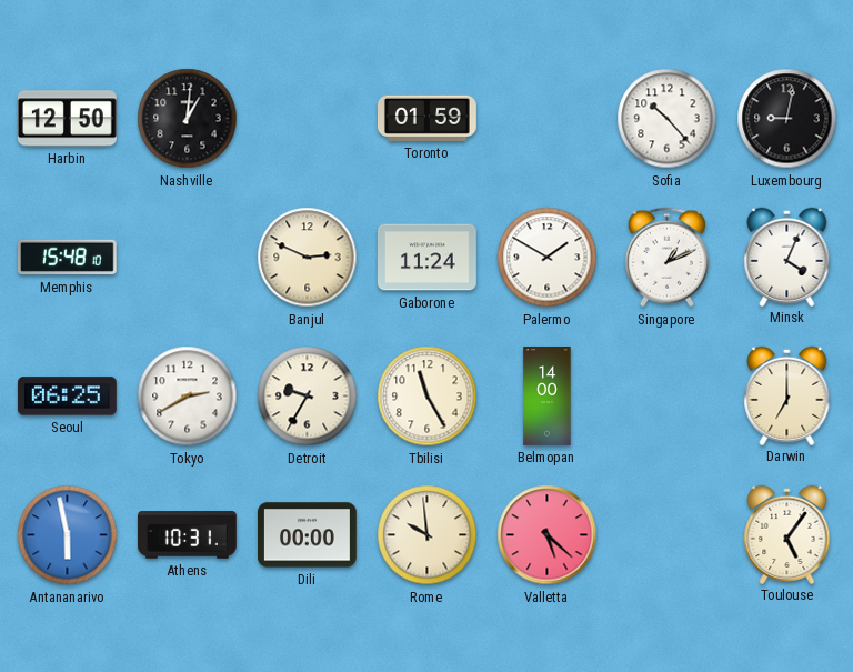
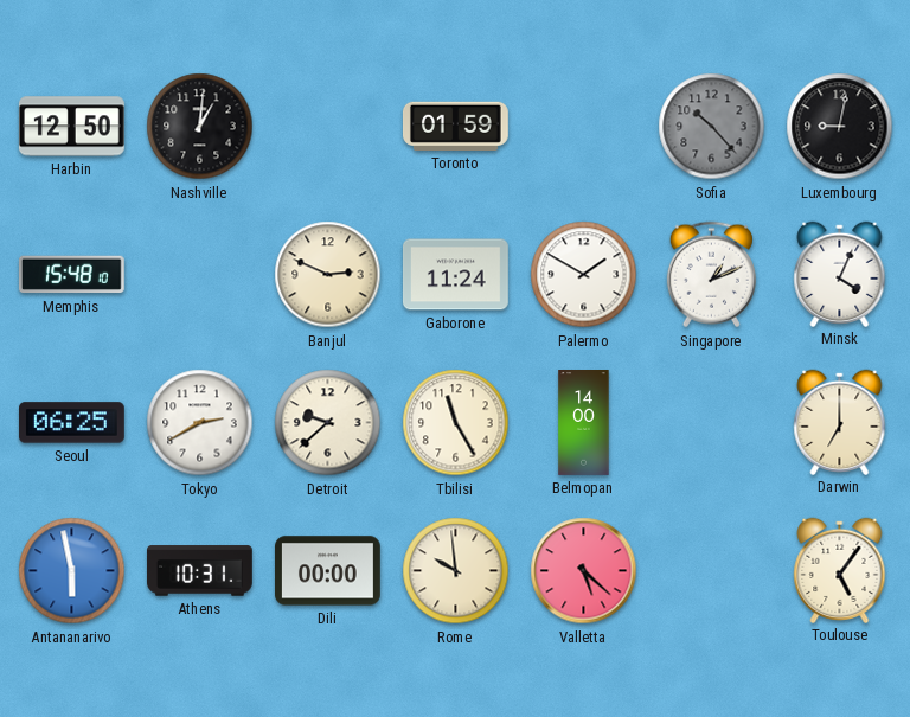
Sofia dial: white -> grey
Detroit: 9:35 -> 9:38
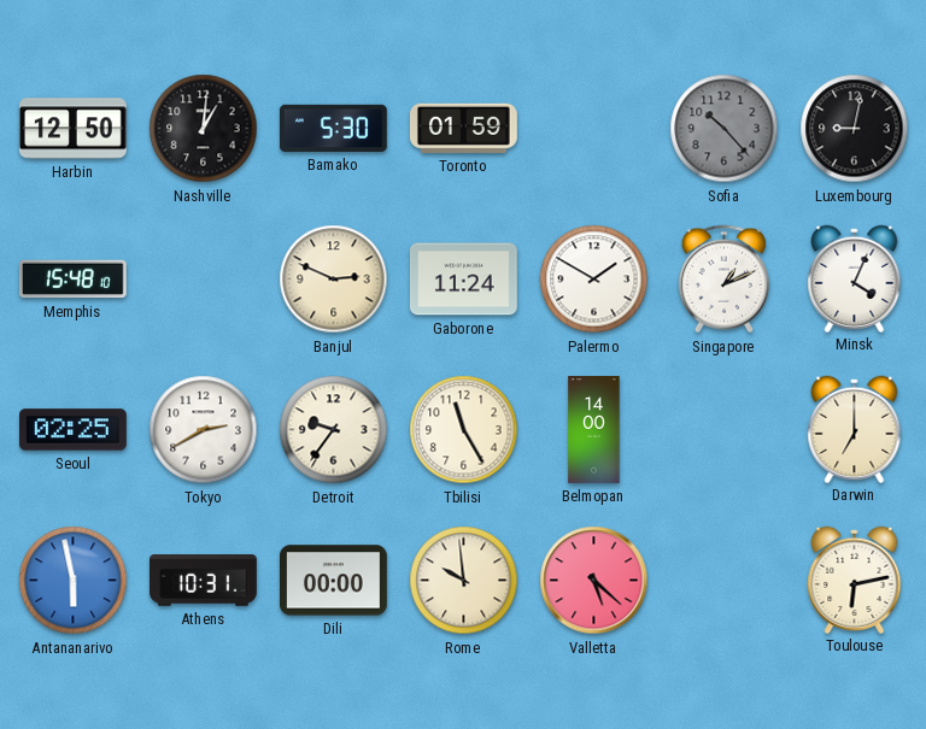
Bamako: none -> 5:30
Seoul: 06:25 -> 02:25
Detroit: 9:38 -> 9:36
Toulouse: 5:06 -> 6:13
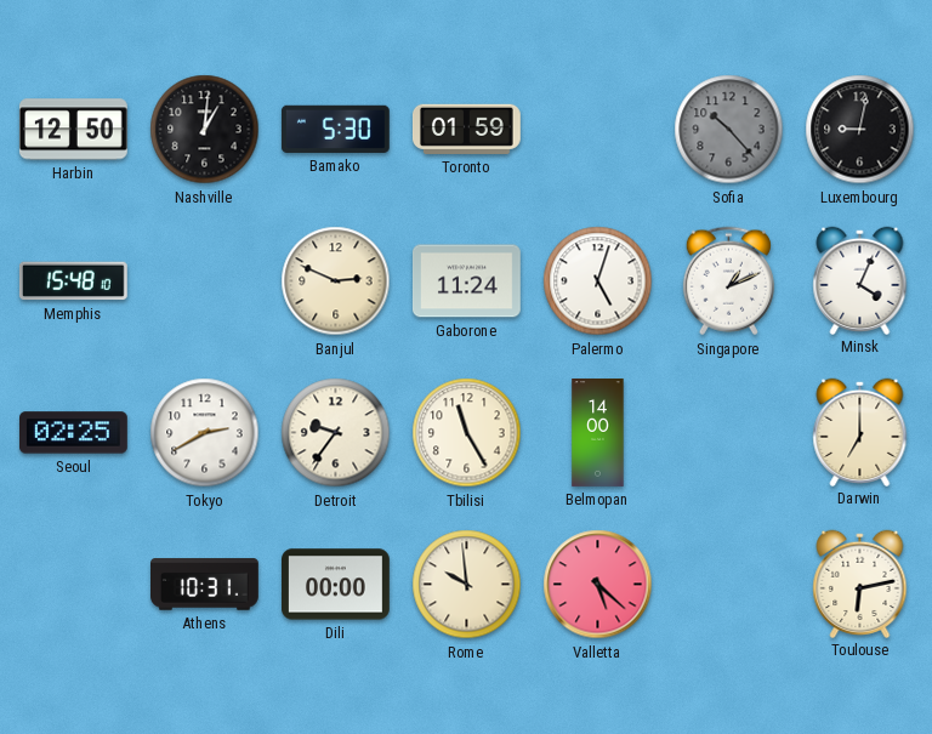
Palermo: 1:50 -> 5:03
Antananarivo: 5:58 -> none
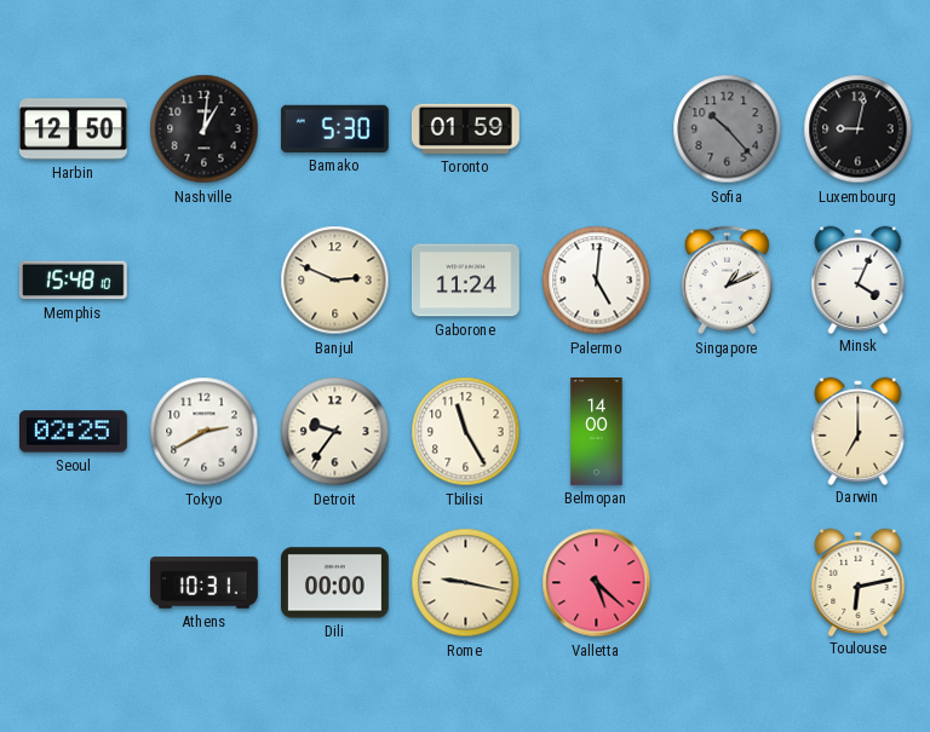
Palermo: 5:03 -> 5:01
Rome: 9:59 -> 9:17
